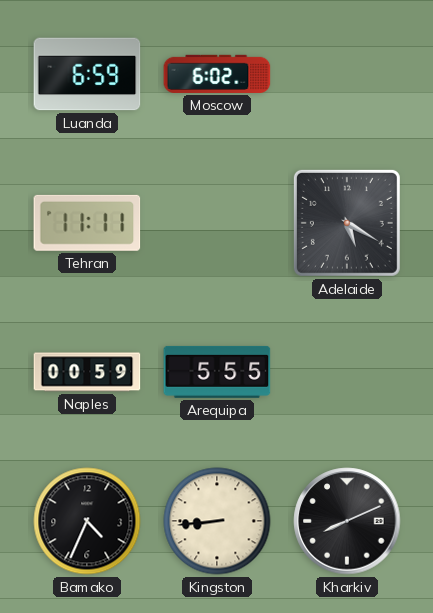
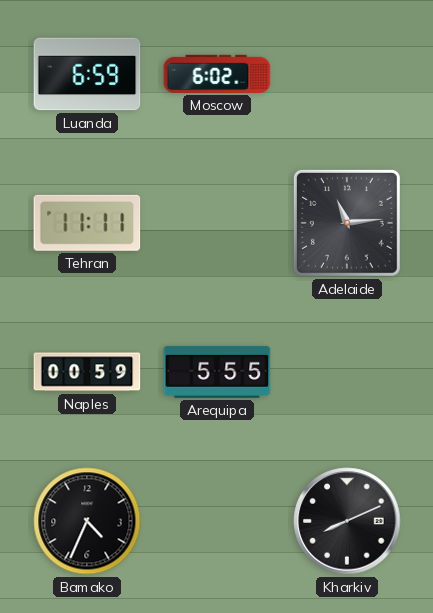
Adelaide: 5:20 -> 11:14
Kingston: 8:44 -> none
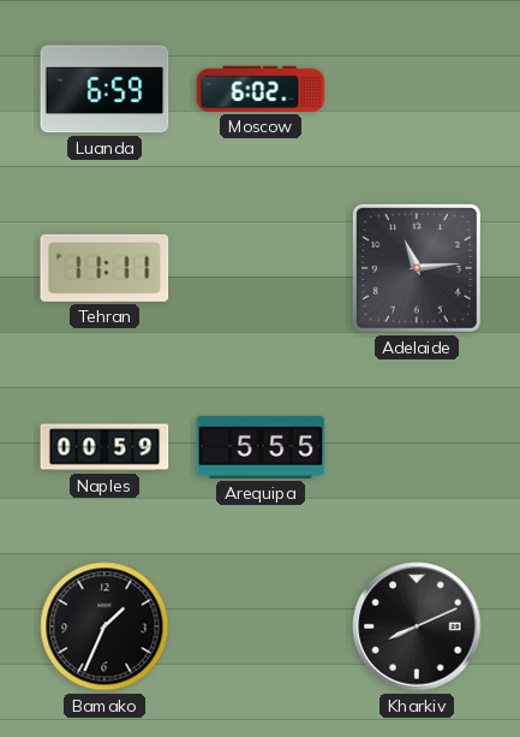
Bamako: 4:34 -> 1:34
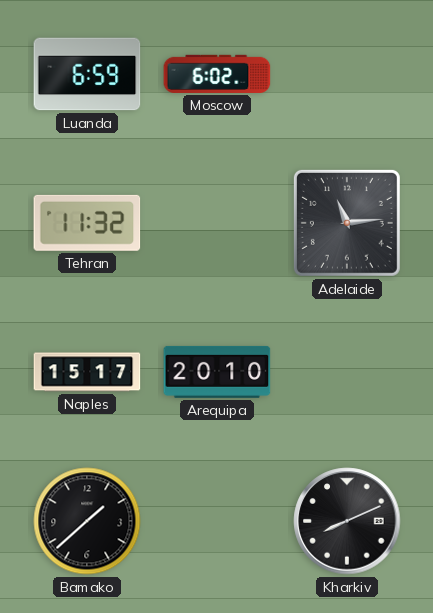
Tehran: 11:11 -> 11:32
Naples: 00:59 -> 15:17
Arequipa: 5:55 -> 20:10
Bamako: 1:34 -> 1:38
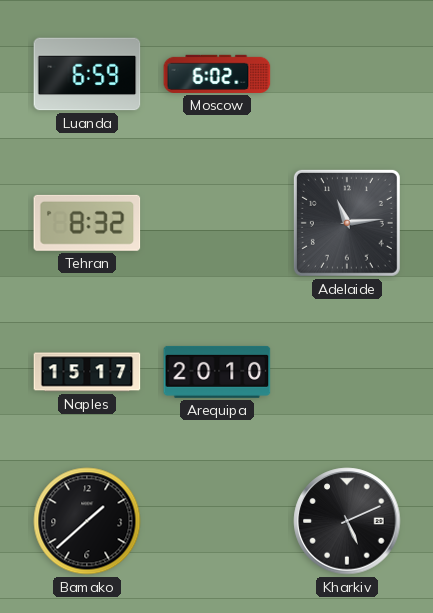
Tehran: 11:32 -> 8:32
Kharkiv: 8:11 -> 5:11
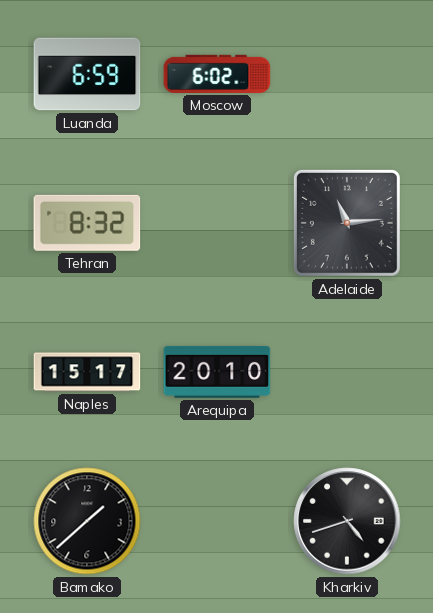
Kharkiv: 5:11 -> 4:42
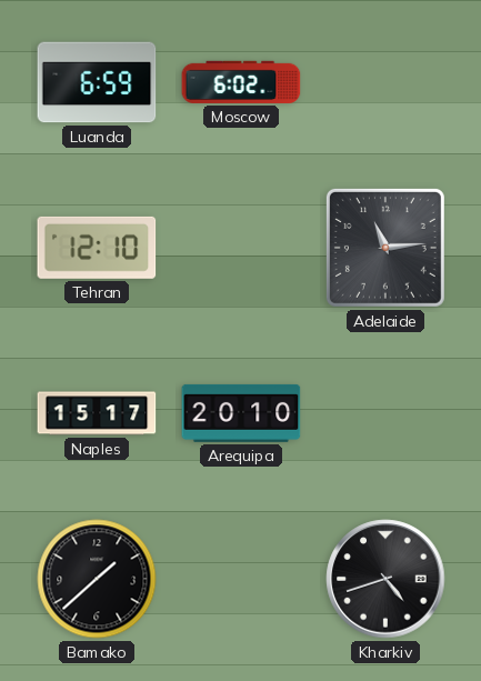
Tehran: 8:32 -> 12:10
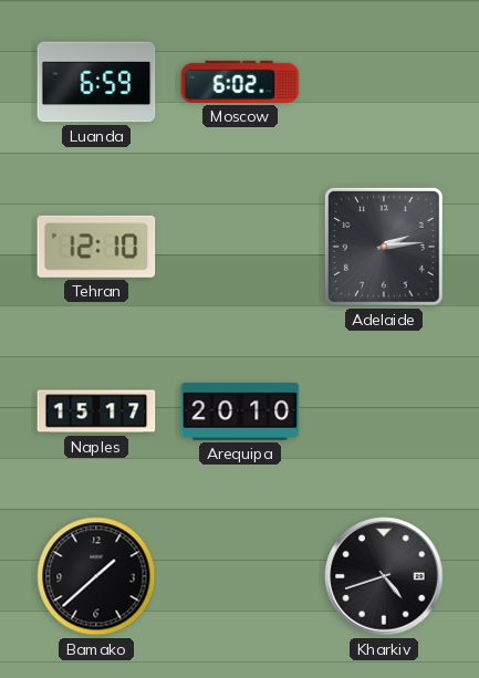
Adelaide: 11:14 -> 2:14
